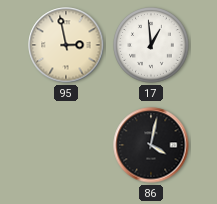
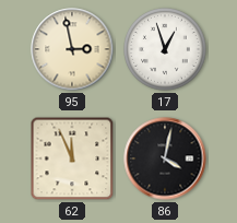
17: 12:59 -> 12:57
62: none -> 11:56
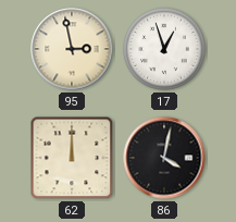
62: 11:56 -> 12:00
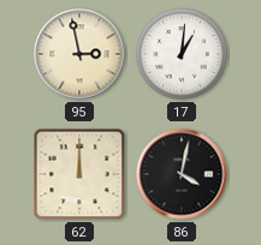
17: 12:57 -> 1:01
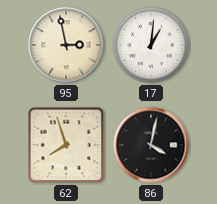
62: 12:00 -> 7:57
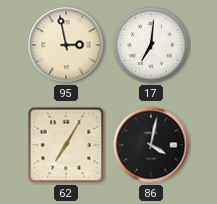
17: 1:01 -> 7:01
62: 7:57 -> 7:05
